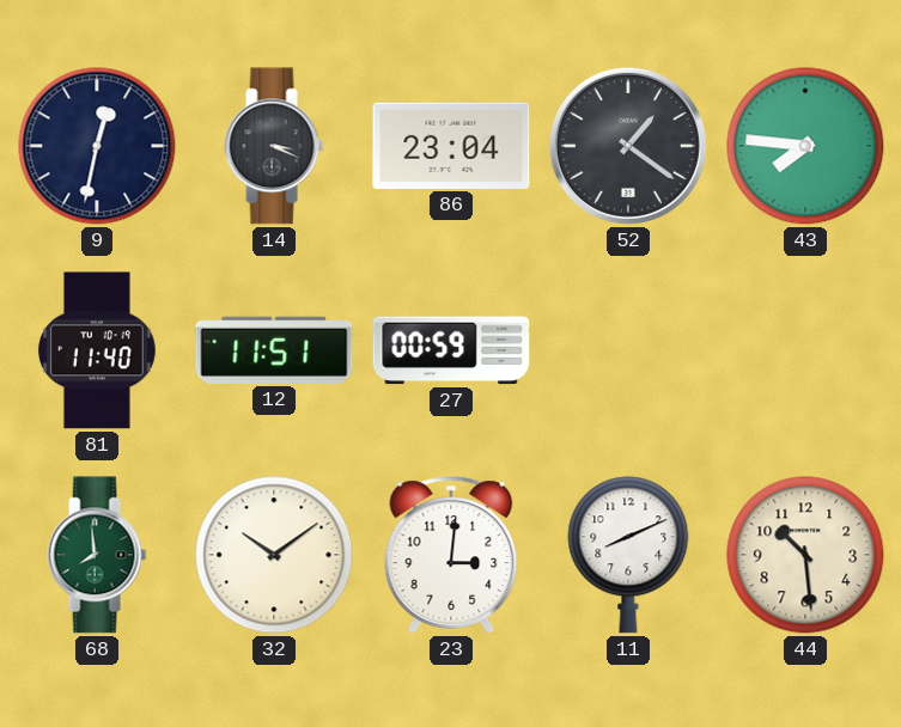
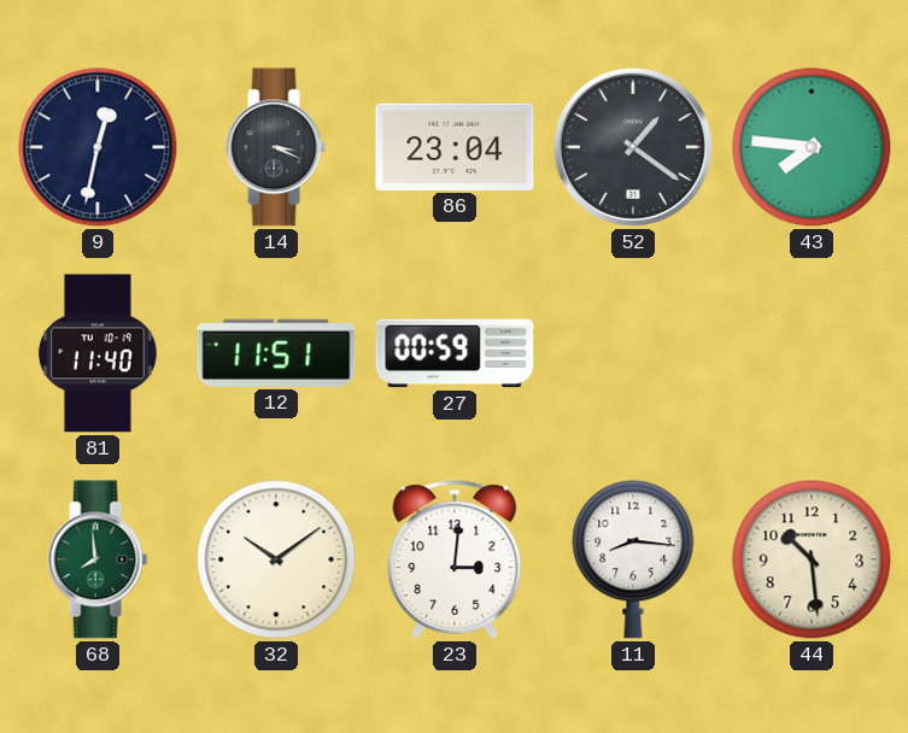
11: 8:11 -> 8:16
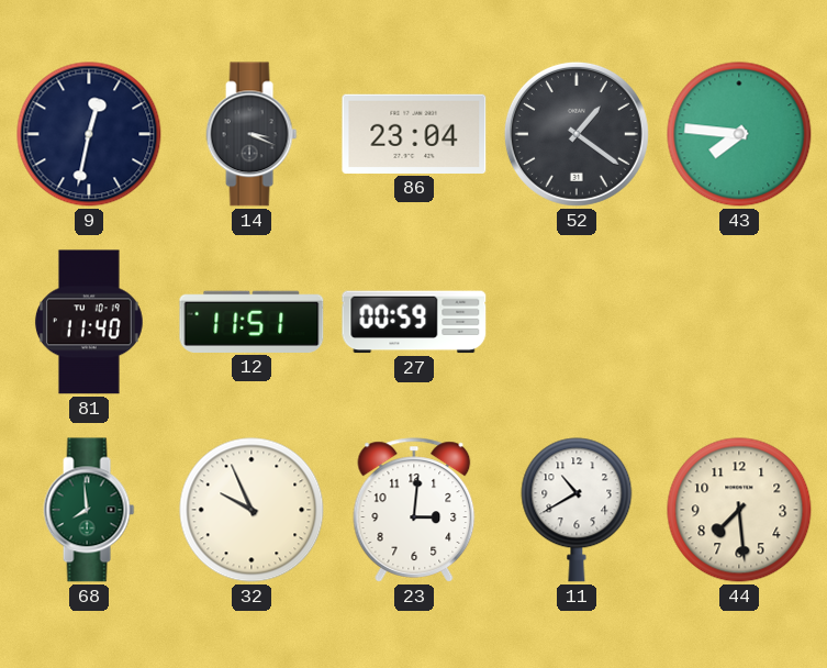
32: 10:09 -> 9:56
11: 8:16 -> 10:40
44: 10:29 -> 7:29
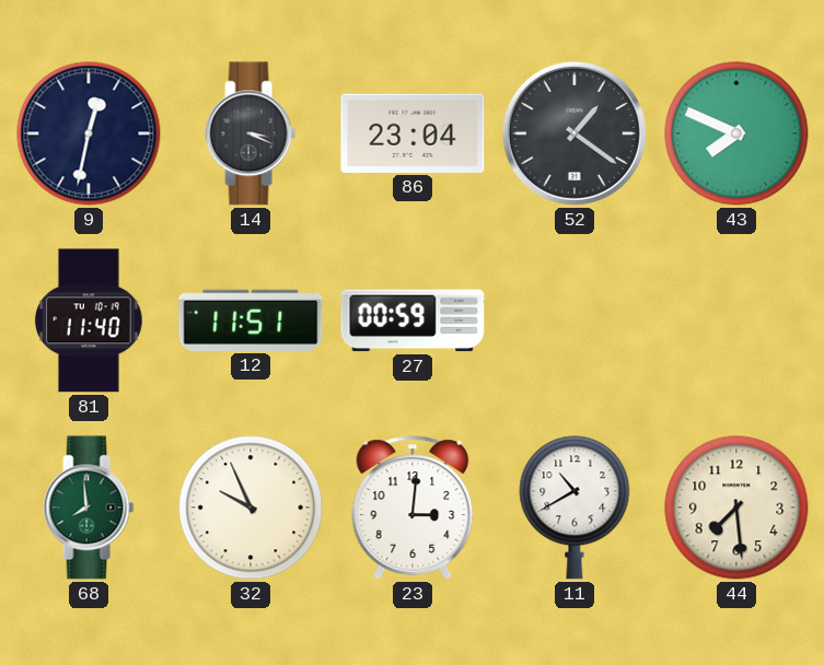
43: 7:46 -> 7:49
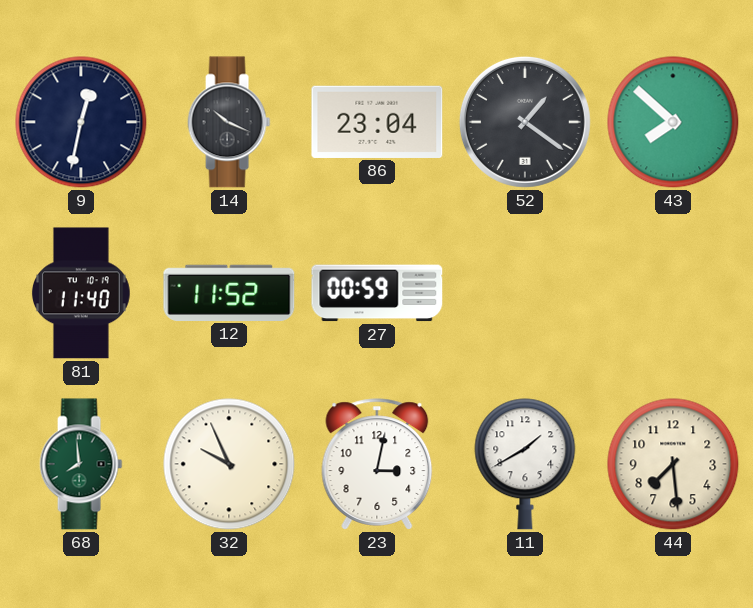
14: 3:19 -> 10:19
43: 7:49 -> 7:52
12: 11:51 -> 11:52
23: 3:01 -> 3:02
11: 10:40 -> 1:40
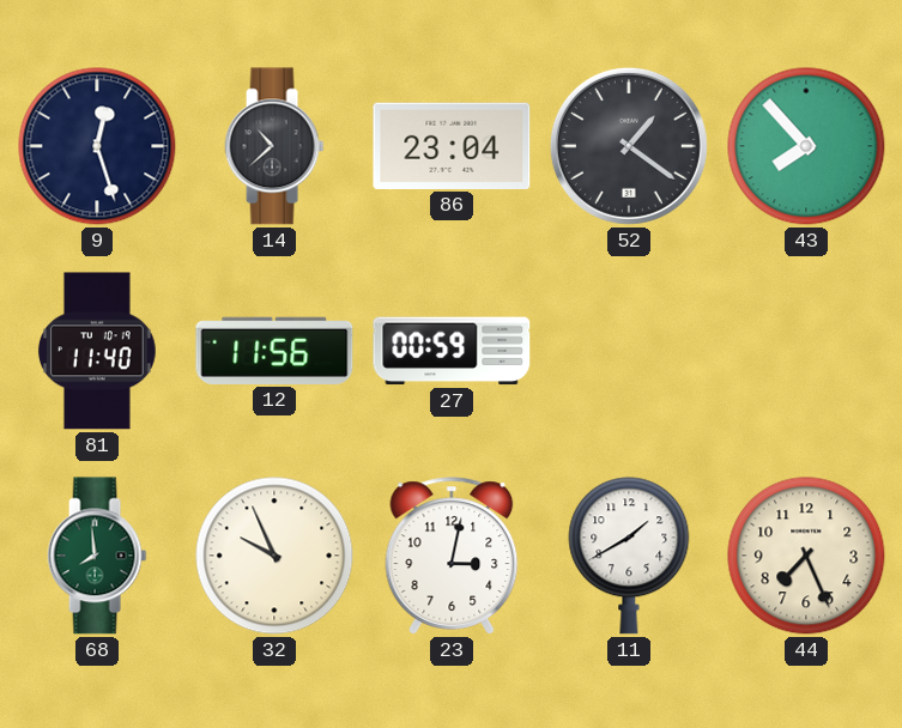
9: 12:32 -> 12:27
14: 10:19 -> 10:38
43: 7:52 -> 7:53
12: 11:52 -> 11:56
44: 7:29 -> 7:26
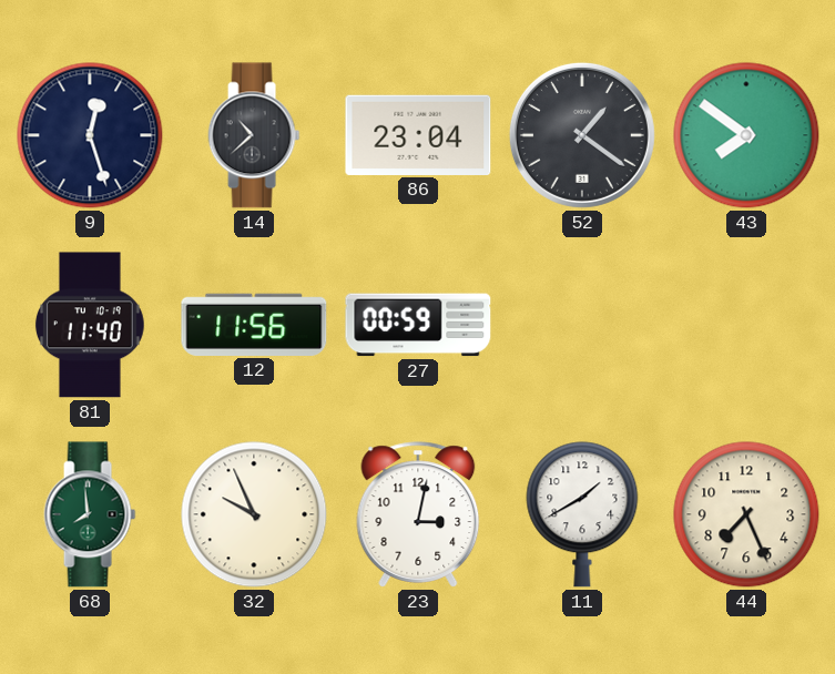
43: 7:53 -> 7:51
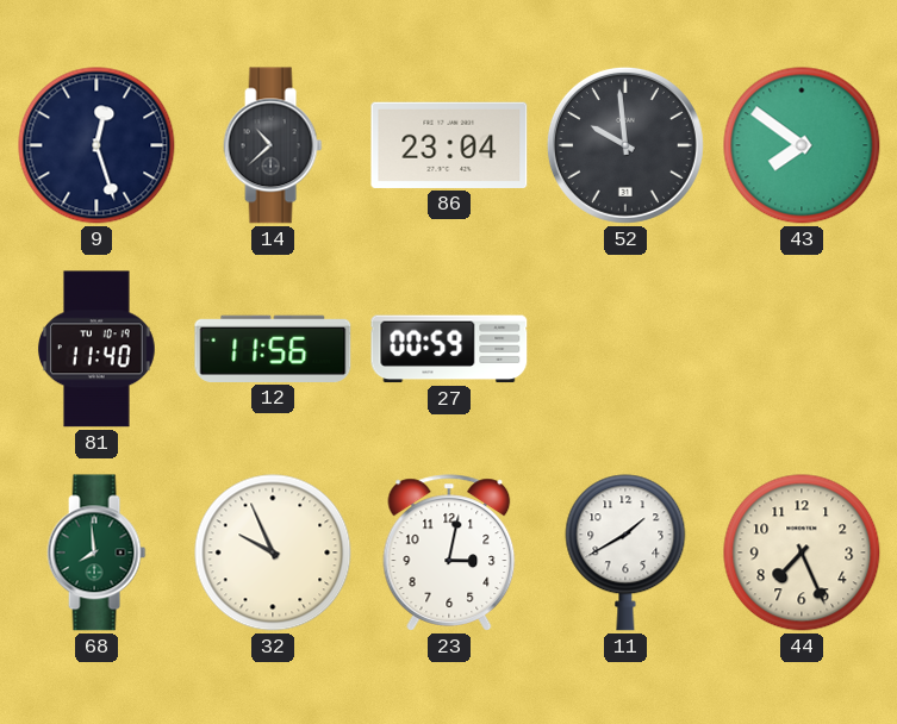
52: 1:21 -> 9:59
